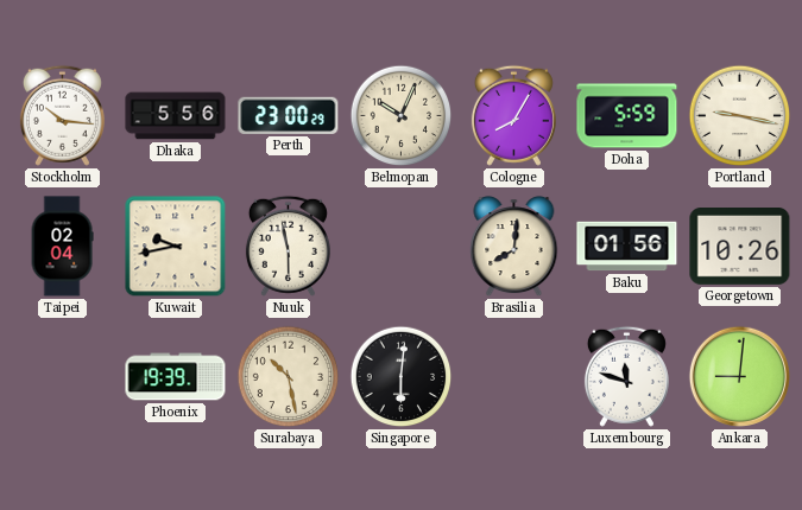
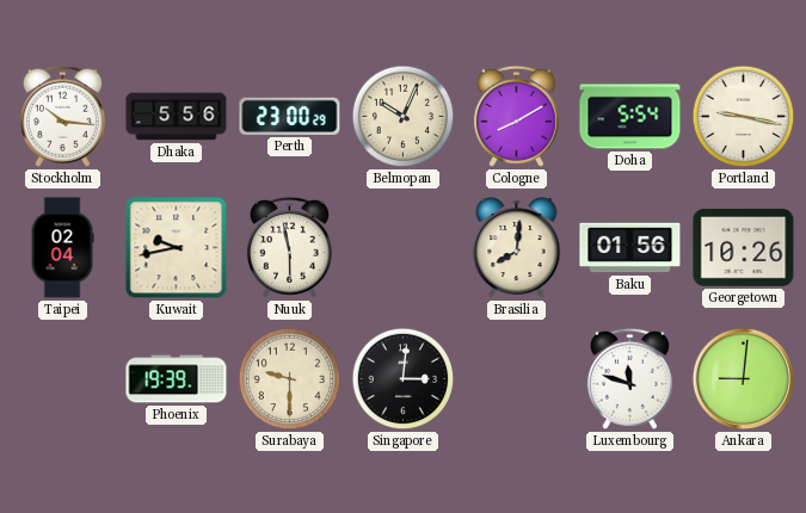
Cologne: 8:05 -> 8:10
Doha: 5:59 -> 5:54
Surabaya: 10:28 -> 9:30
Singapore: 6:01 -> 3:01
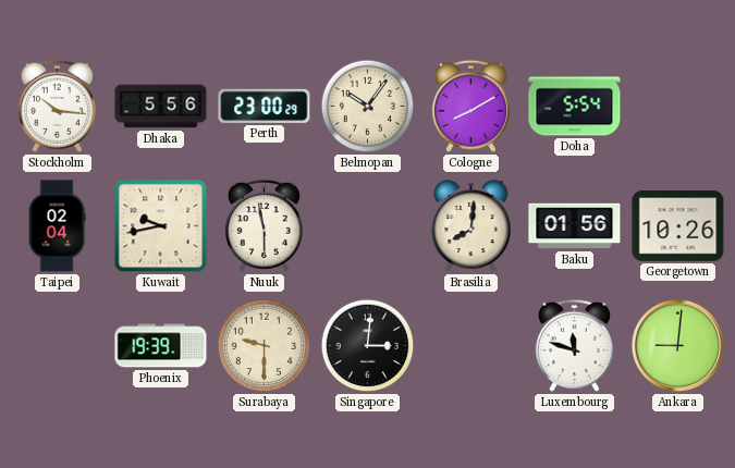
Belmopan: 10:04 -> 10:06
Portland: 9:17 -> none
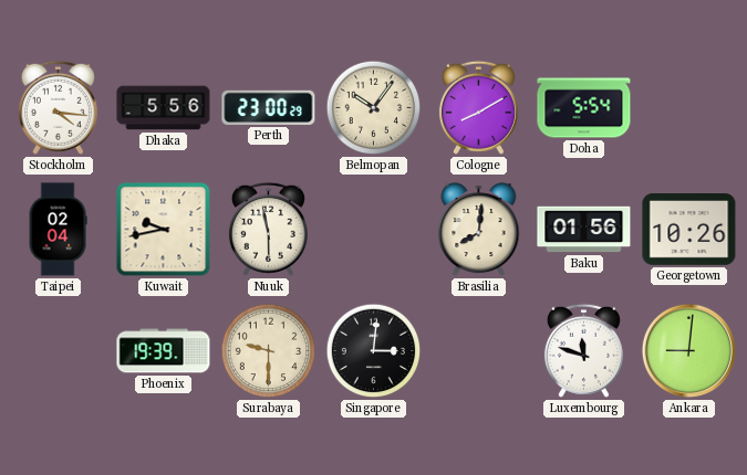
Stockholm: 10:16 -> 4:16
